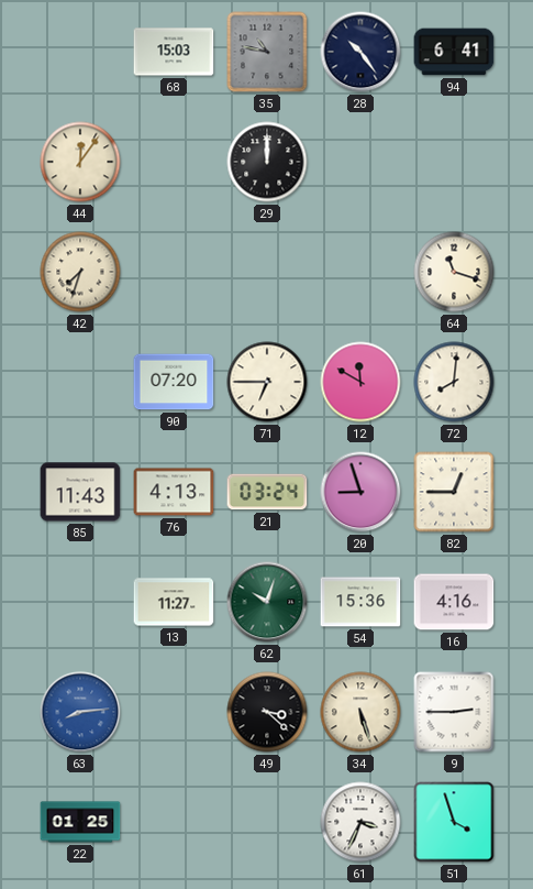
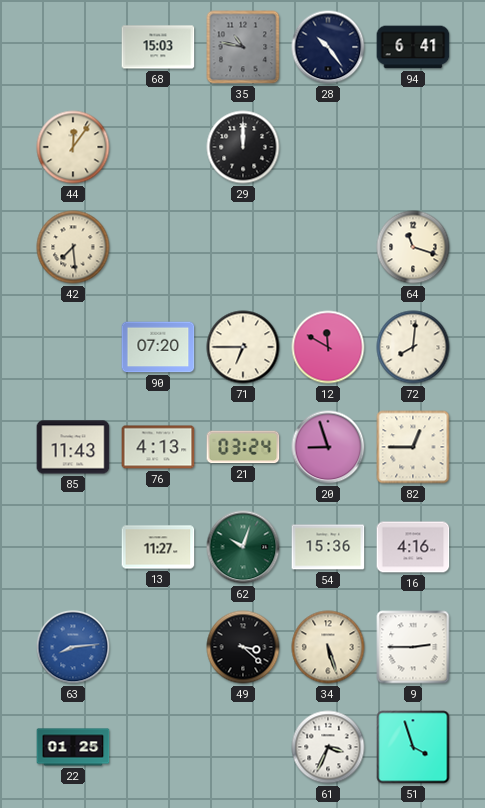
42: 7:33 -> 7:29
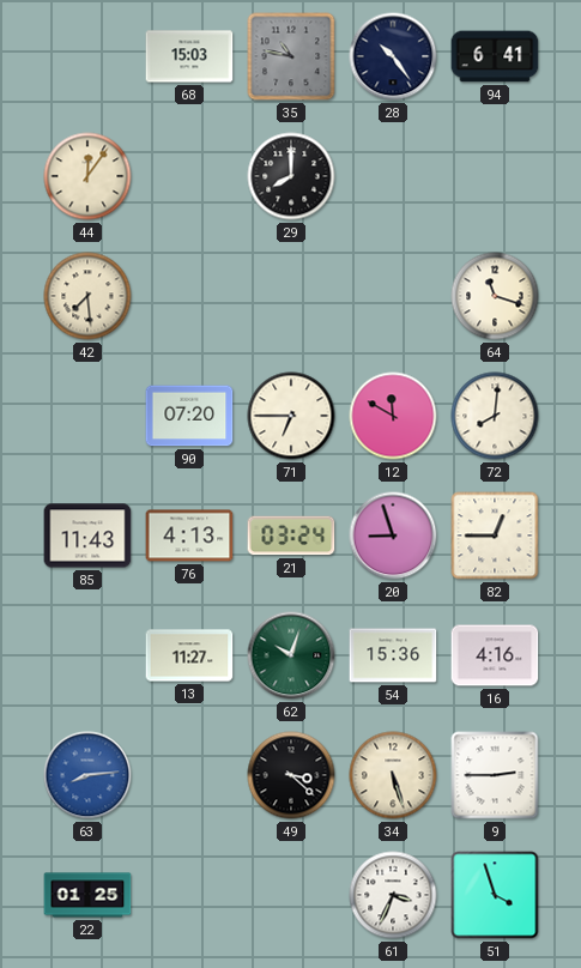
29: 12:00 -> 8:00
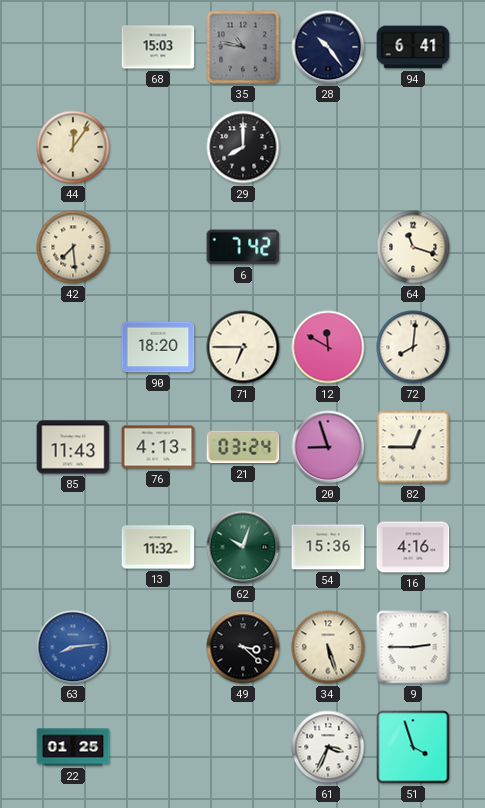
6: none -> 7:42
90: 07:20 -> 18:20
13: 11:27 -> 11:32
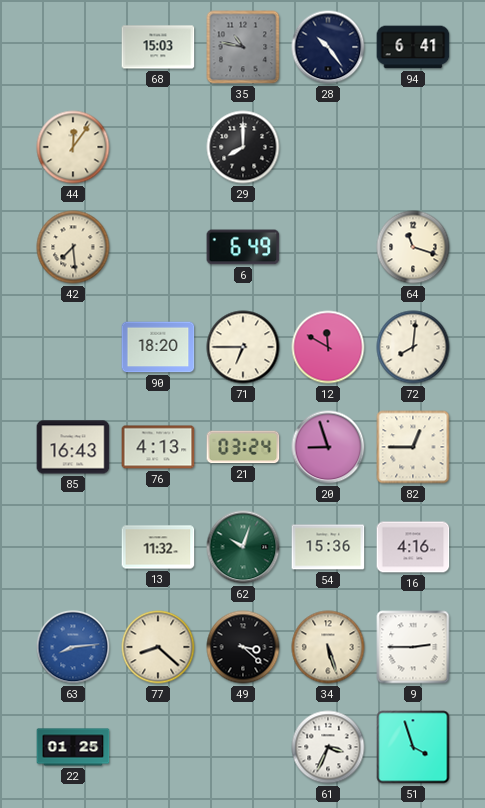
6: 7:42 -> 6:49
85: 11:43 -> 16:43
77: none -> 8:22
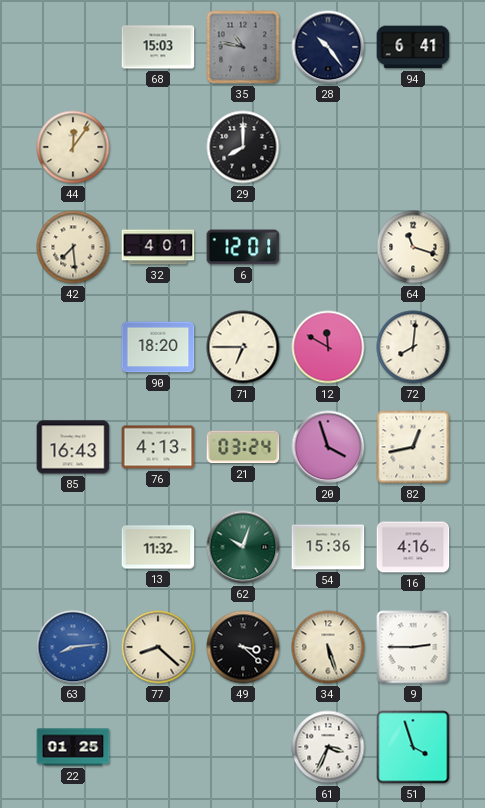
32: none -> 4:01
6: 6:49 -> 12:01
20: 8:57 -> 3:57
82: 12:45 -> 12:43
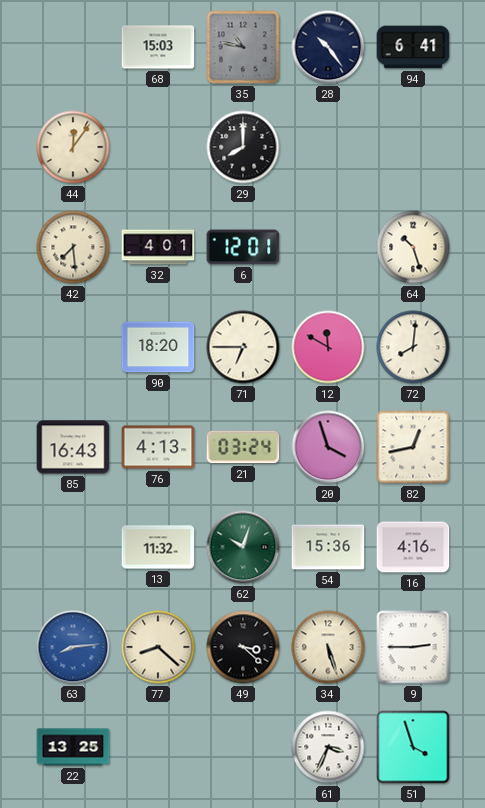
64: 11:18 -> 10:27
22: 01:25 -> 13:25
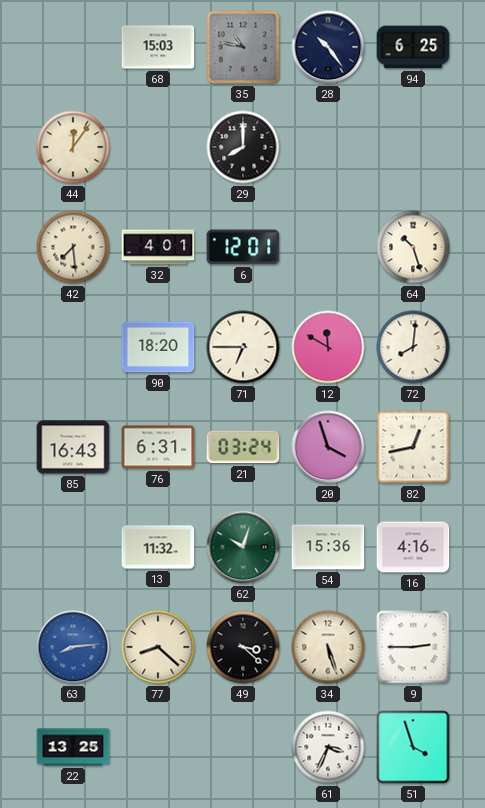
94: 6:41 -> 6:25
76: 4:13 -> 6:31
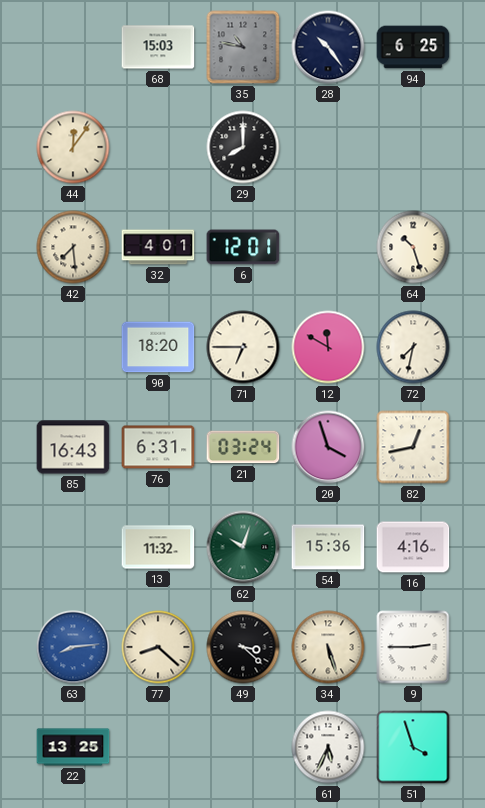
72: 8:01 -> 7:32
61: 3:34 -> 5:34
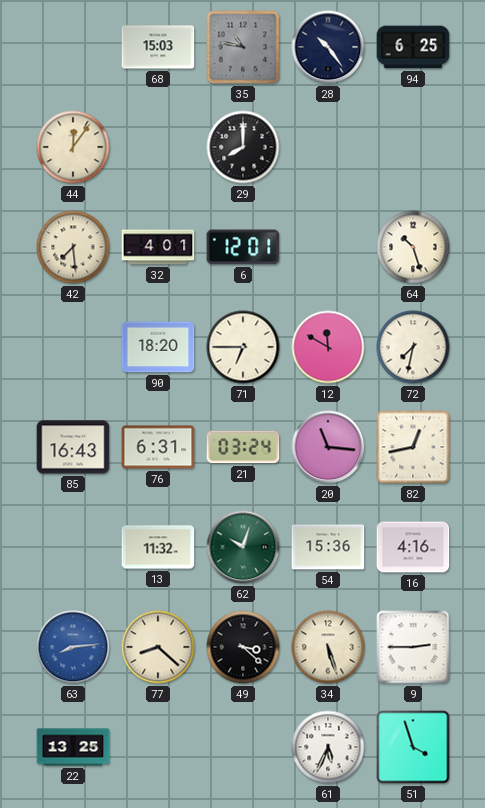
20: 3:57 -> 11:16
